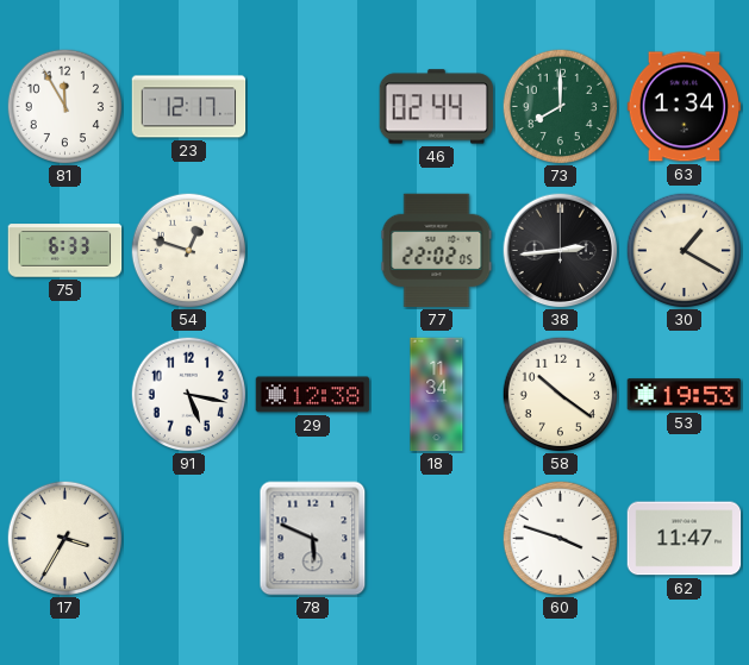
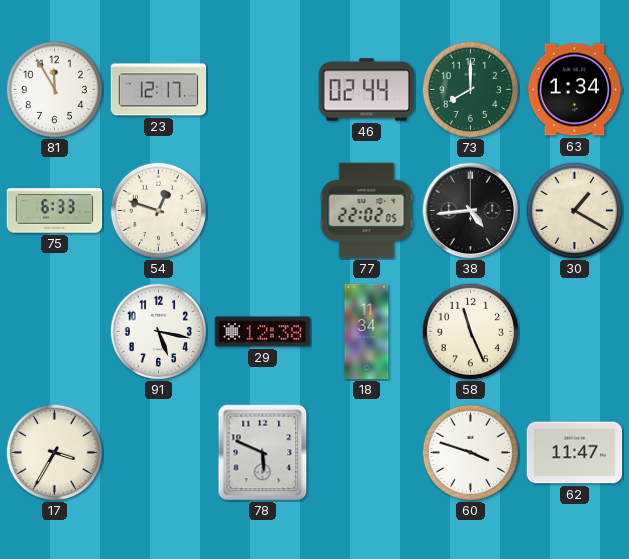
38: 2:44 -> 4:44
58: 10:21 -> 11:26
53: 19:53 -> none
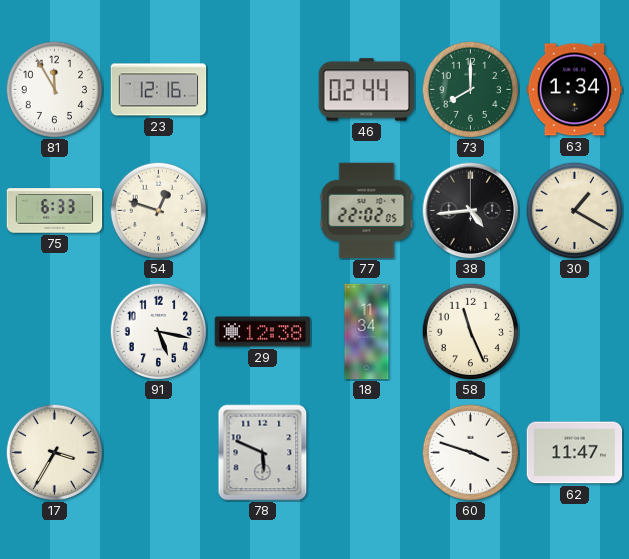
23: 12:17 -> 12:16
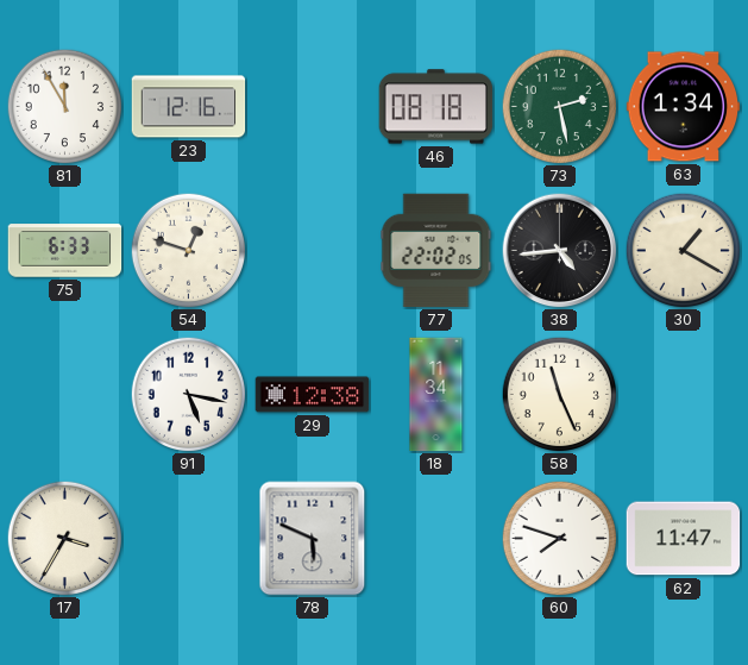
46: 02:44 -> 08:18
73: 8:00 -> 2:28
60: 3:48 -> 7:48
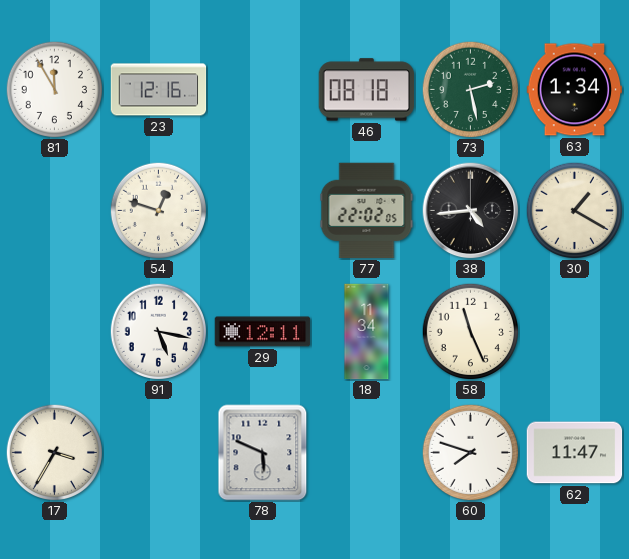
75: 6:33 -> none
29: 12:38 -> 12:11
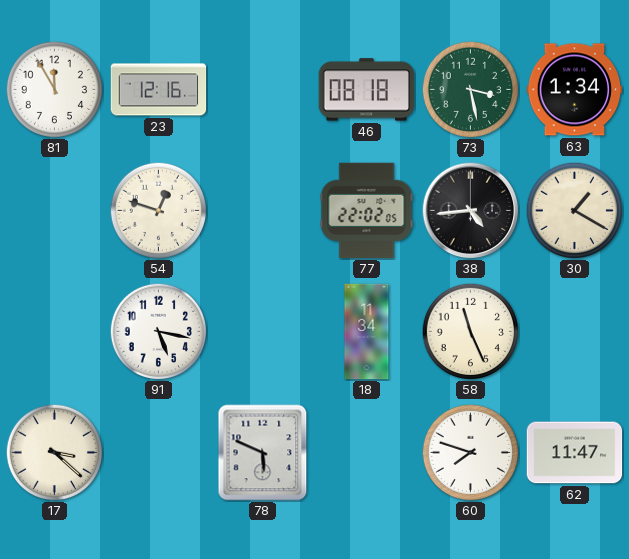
73: 2:28 -> 3:28
29: 12:11 -> none
17: 3:35 -> 3:22
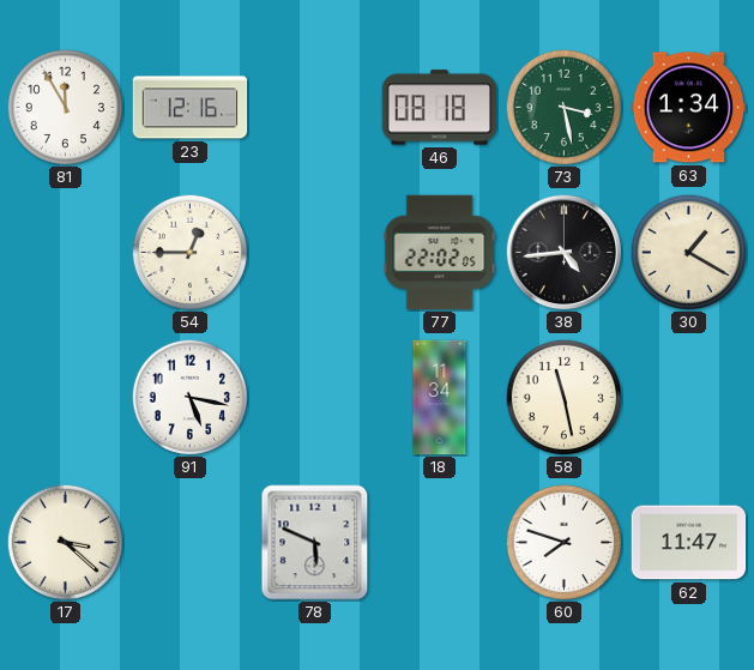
54: 12:48 -> 12:45
58: 11:26 -> 11:28
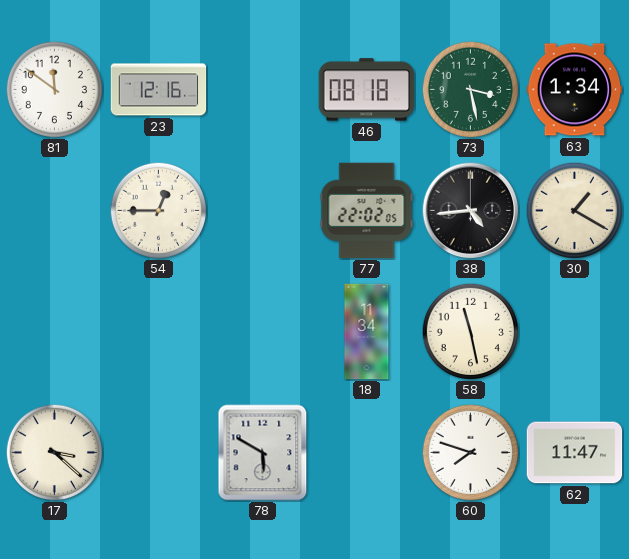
81: 11:55 -> 11:51
91: 5:17 -> none
78: 5:49 -> 5:50
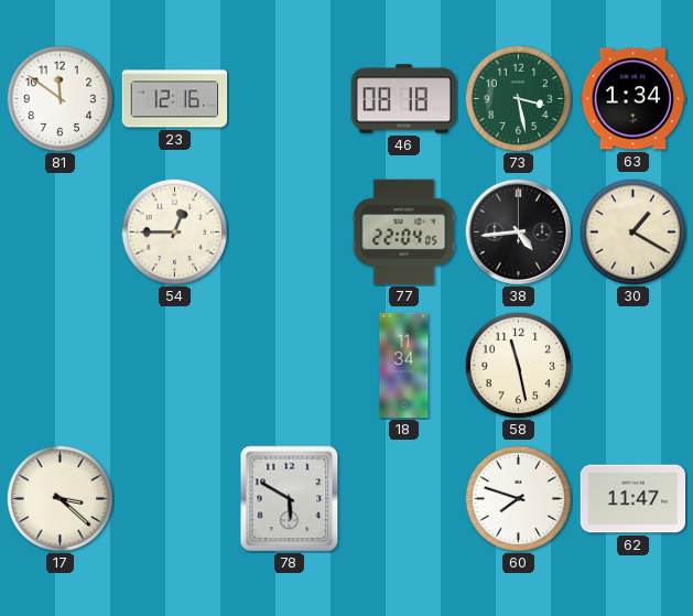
77: 22:02 -> 22:04
